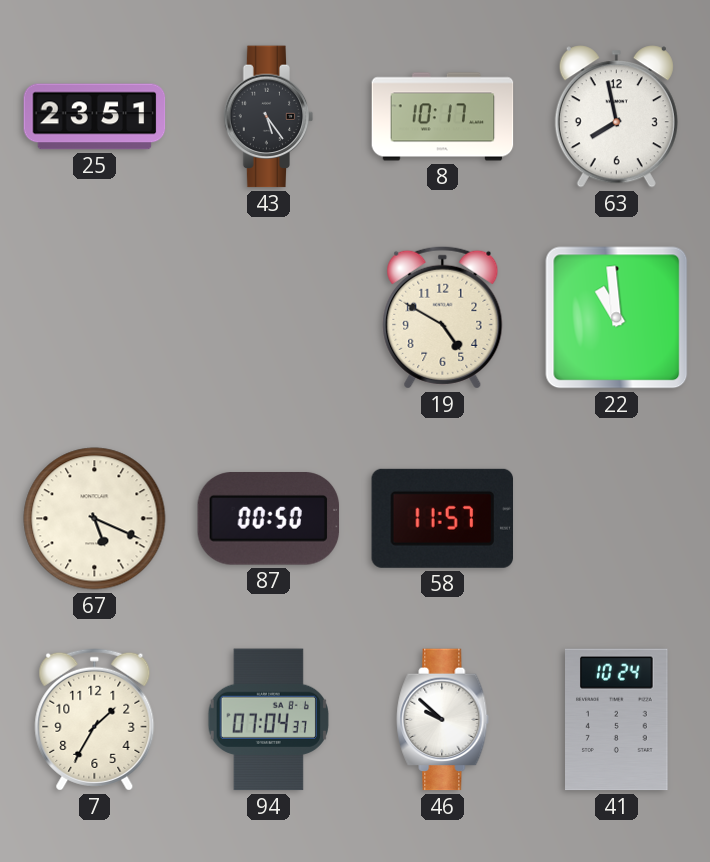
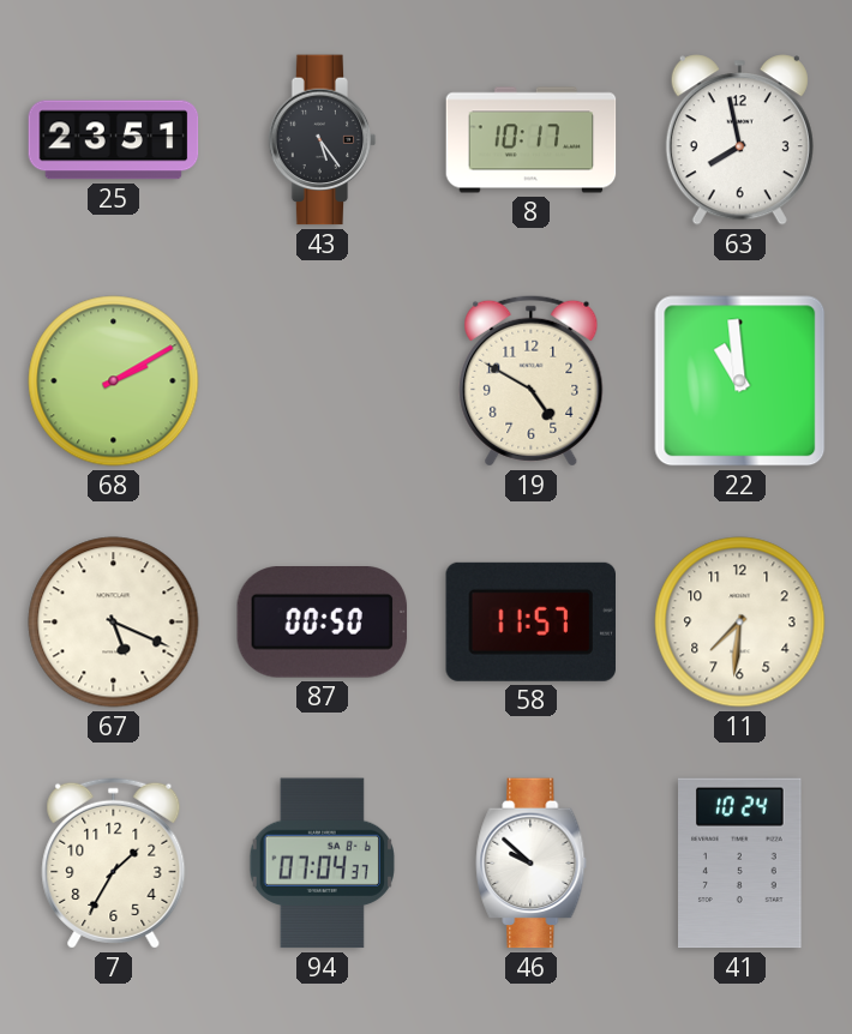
68: none -> 2:10
11: none -> 7:31
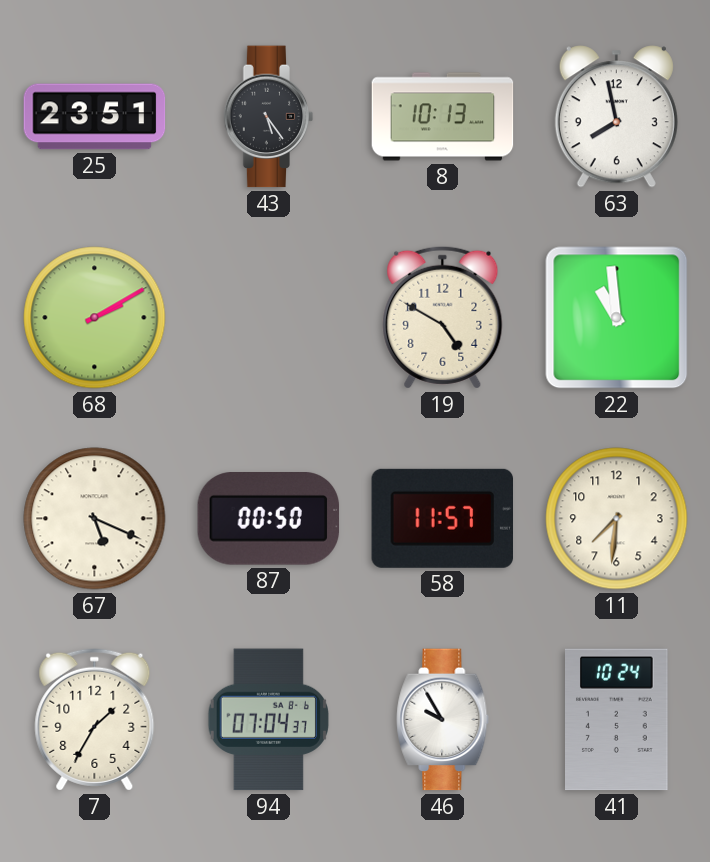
8: 10:17 -> 10:13
46: 9:52 -> 9:55
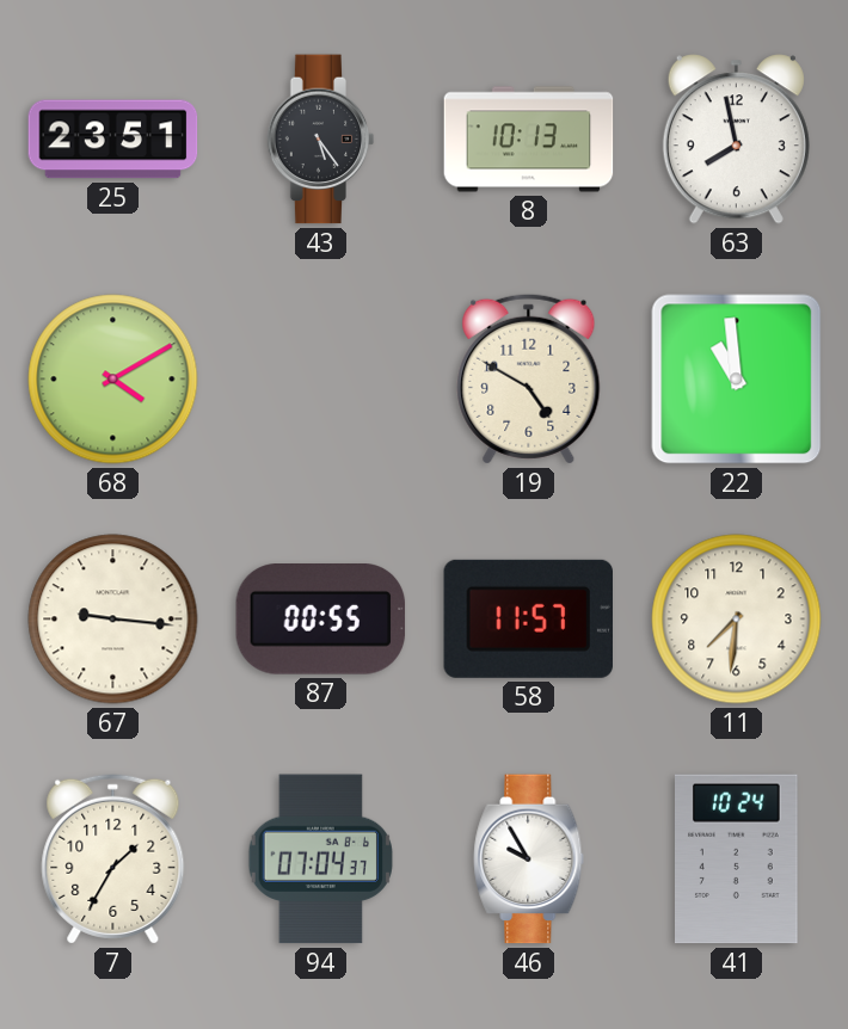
68: 2:10 -> 4:10
67: 5:19 -> 9:16
87: 00:50 -> 00:55
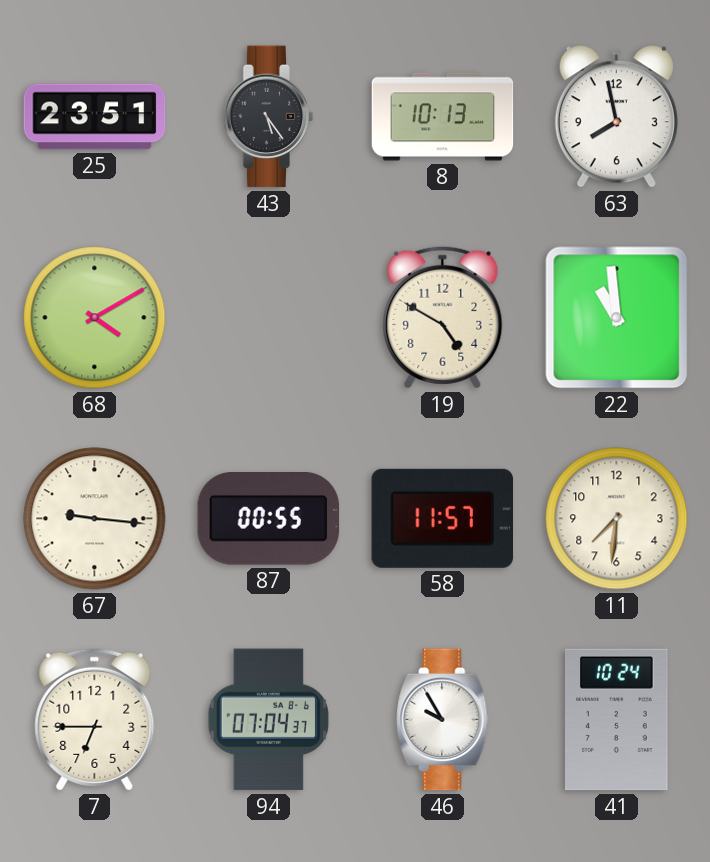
7: 1:35 -> 6:45
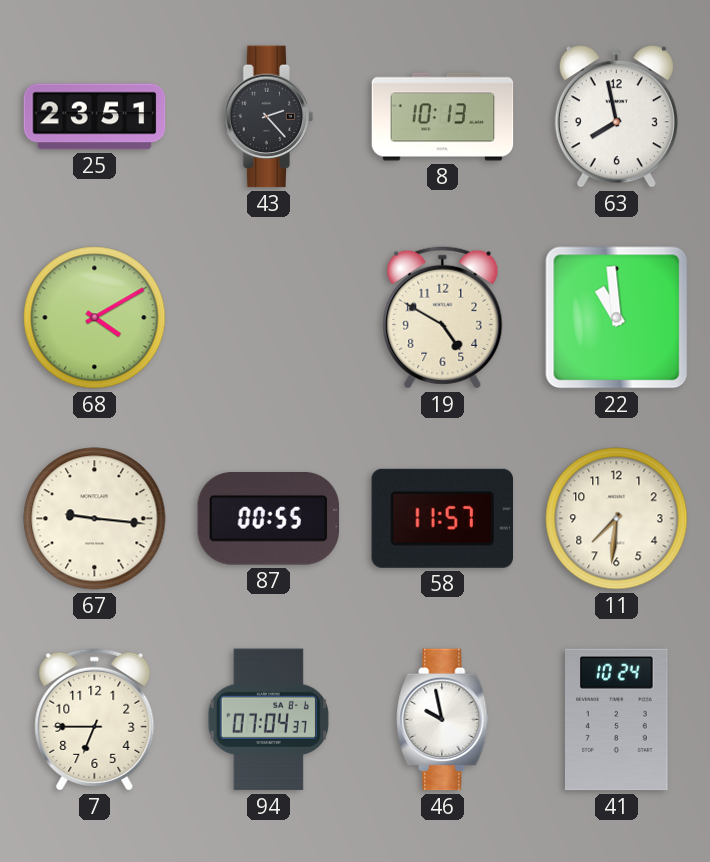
43: 5:24 -> 2:23
46: 9:55 -> 9:58
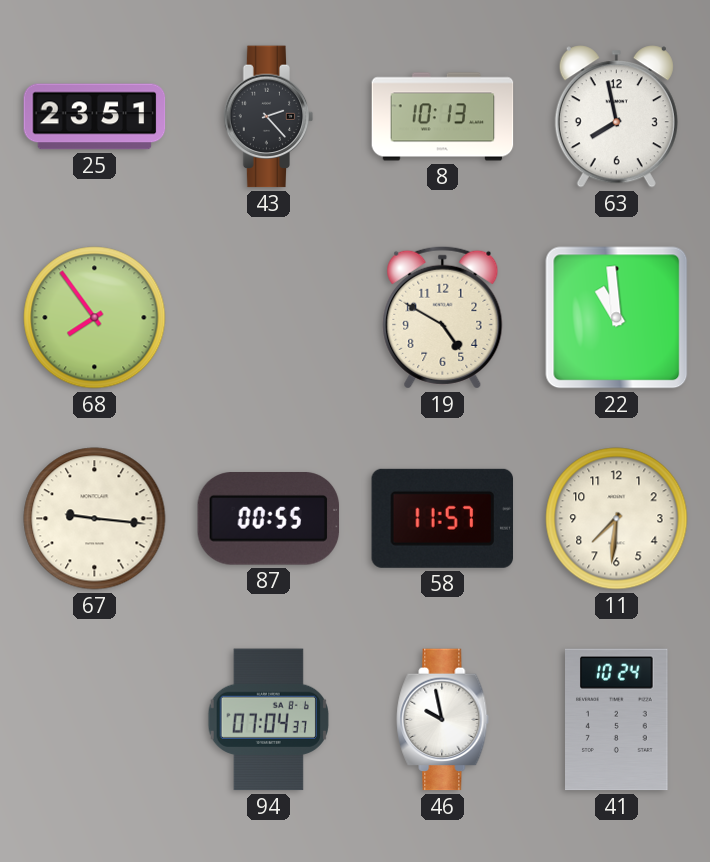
68: 4:10 -> 7:54
7: 6:45 -> none
